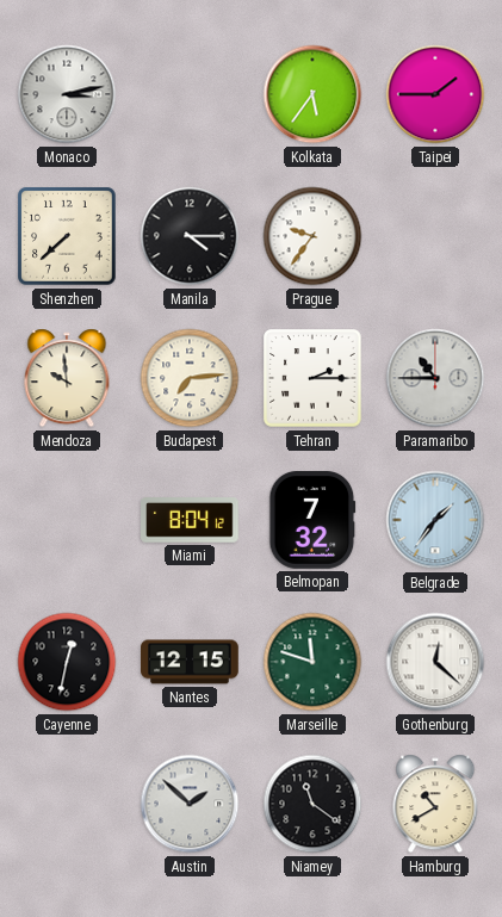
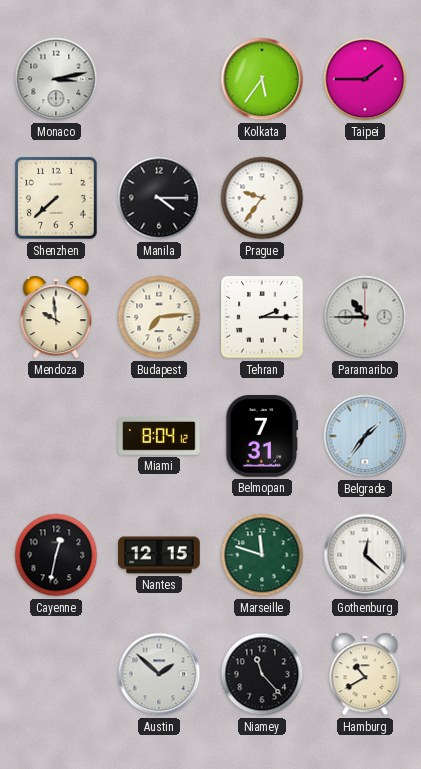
Belmopan: 7:32 -> 7:31
Niamey: 11:21 -> 11:23
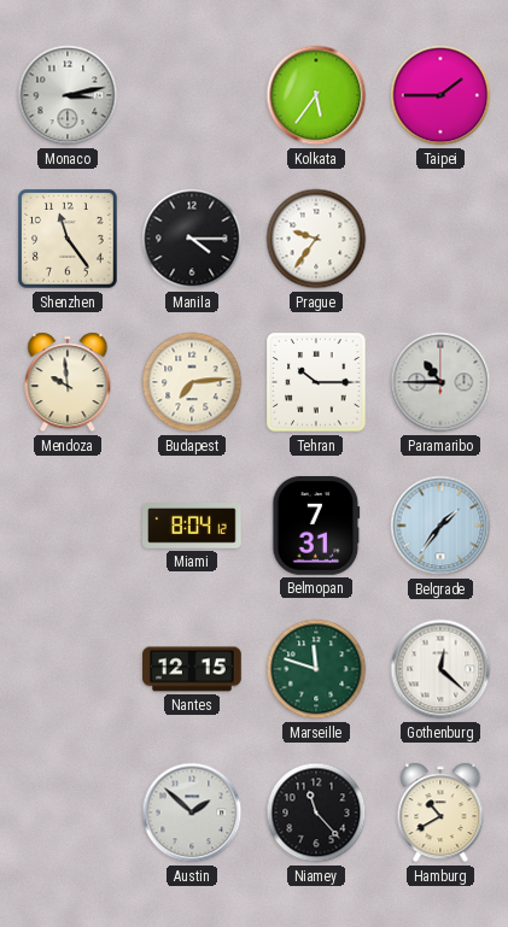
Shenzhen: 7:38 -> 11:24
Tehran: 2:15 -> 10:15
Cayenne: 12:32 -> none
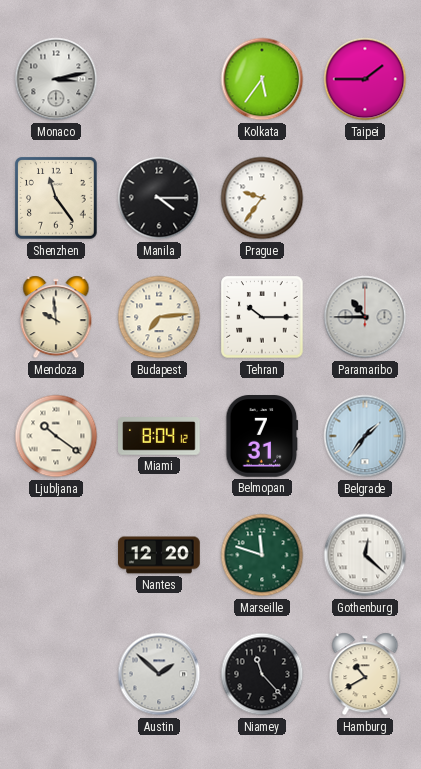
Ljubljana: none -> 10:21
Nantes: 12:15 -> 12:20
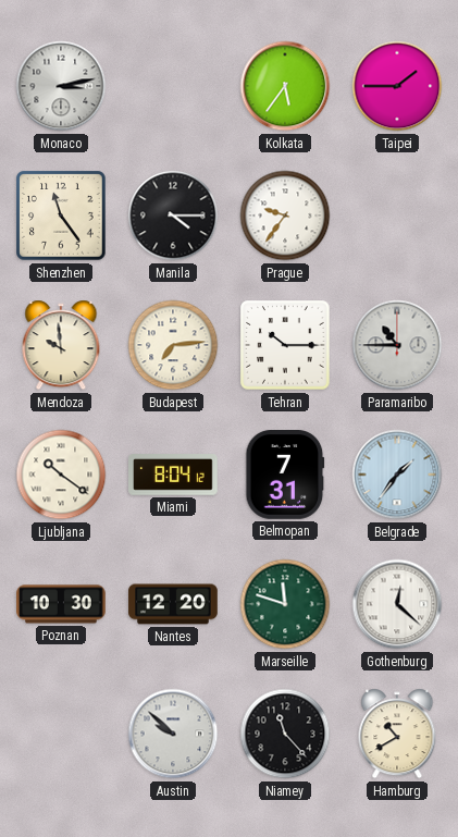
Poznan: none -> 10:30
Austin: 1:52 -> 9:52
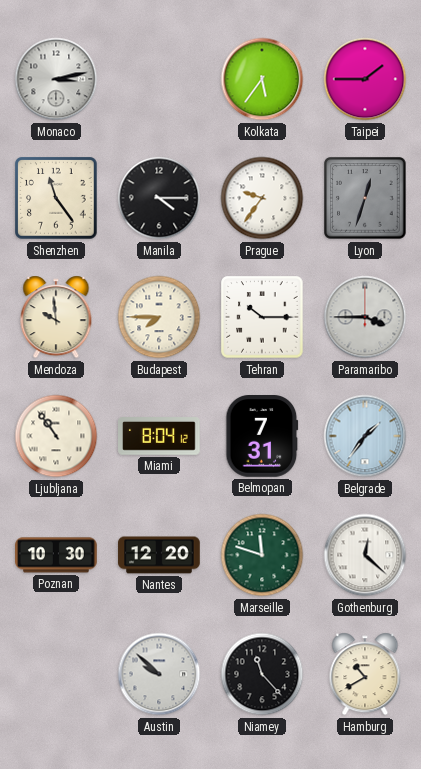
Lyon: none -> 12:33
Budapest: 7:14 -> 7:45
Paramaribo: 10:45 -> 3:45
Ljubljana: 10:21 -> 10:54
